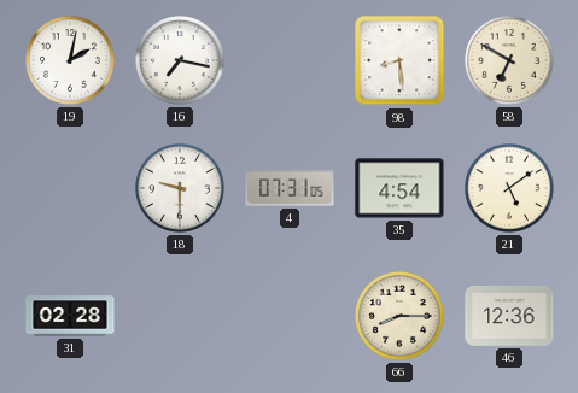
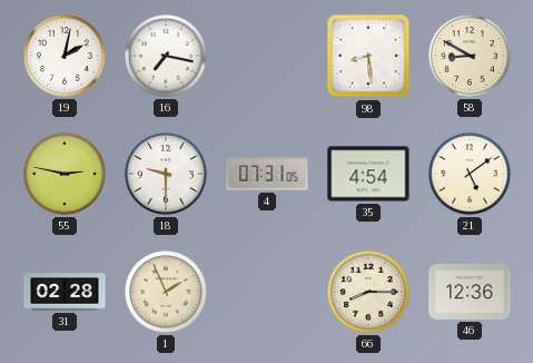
58: 6:50 -> 8:50
55: none -> 2:47
1: none -> 1:56
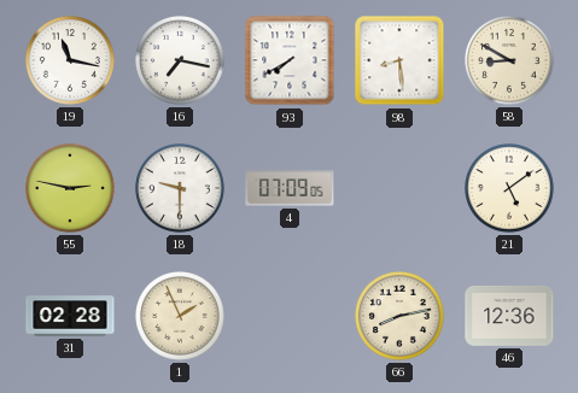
19: 2:02 -> 11:17
93: none -> 7:40
4: 07:31 -> 07:09
35: 4:54 -> none
66: 8:15 -> 8:13
